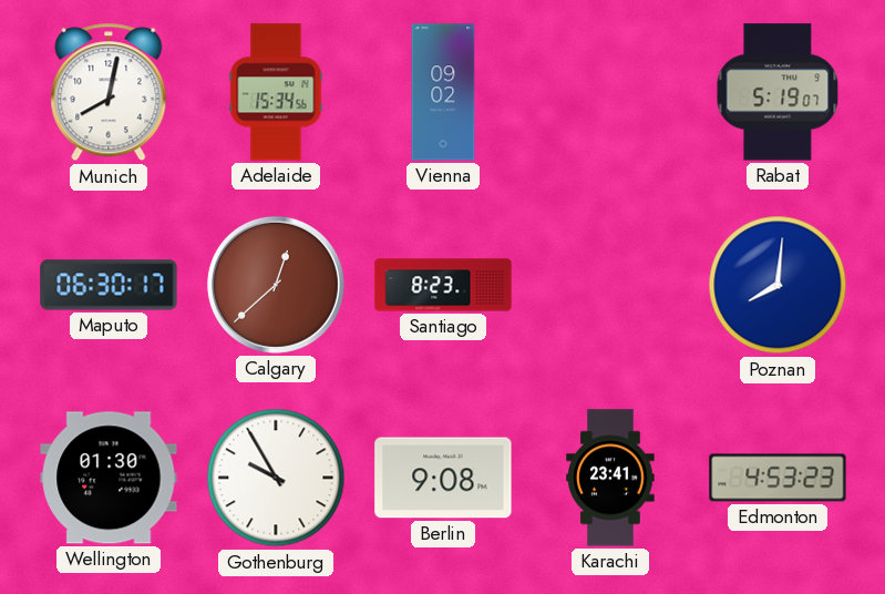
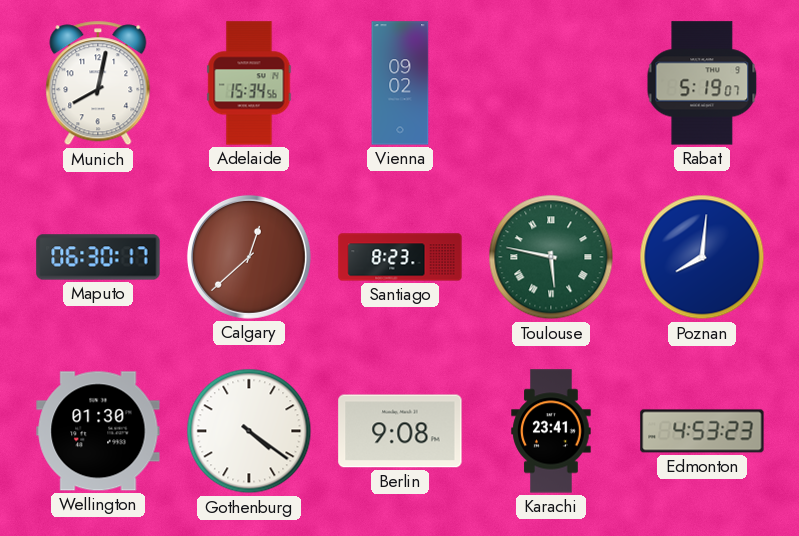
Toulouse: none -> 5:47
Gothenburg: 9:55 -> 4:21
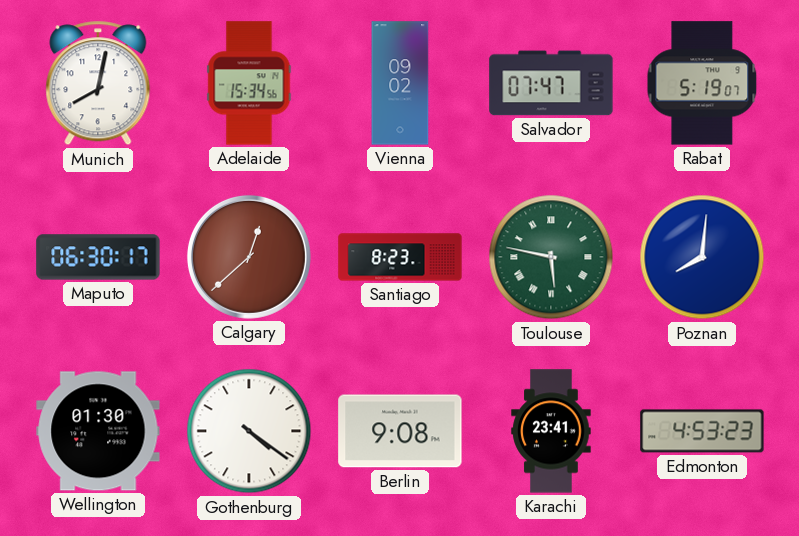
Salvador: none -> 07:47
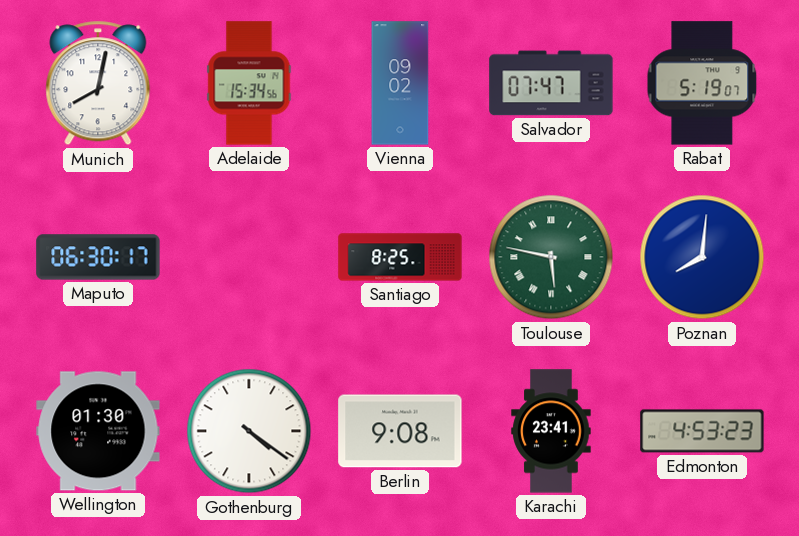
Calgary: 12:38 -> none
Santiago: 8:23 -> 8:25
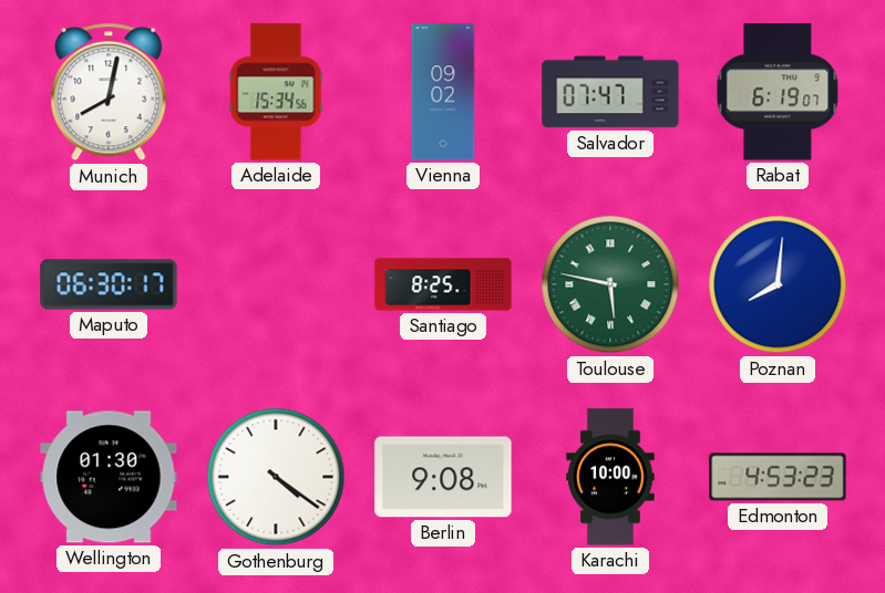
Rabat: 5:19 -> 6:19
Karachi: 23:41 -> 10:00
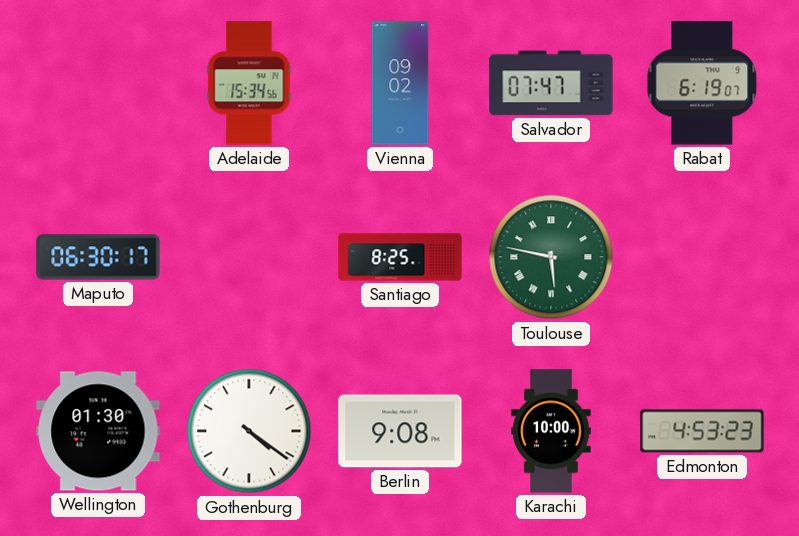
Munich: 8:02 -> none
Poznan: 8:01 -> none
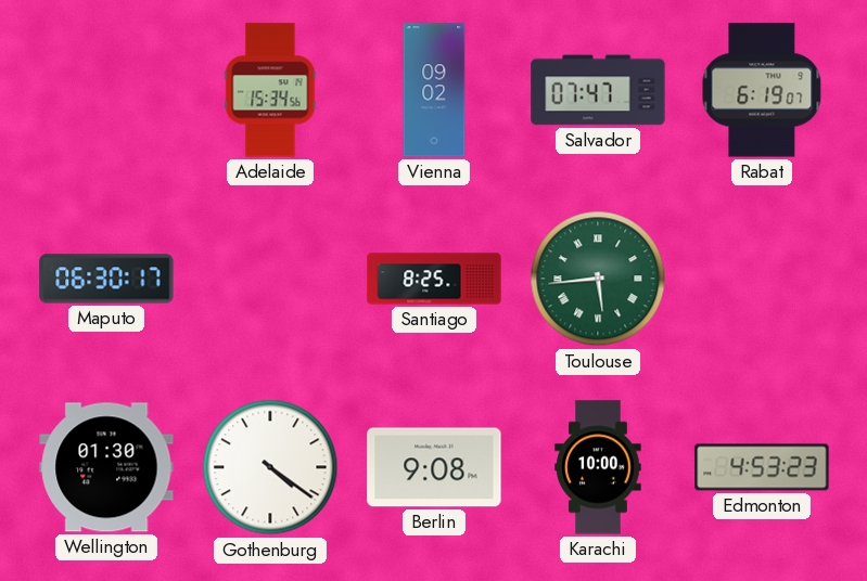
Toulouse: 5:47 -> 5:44
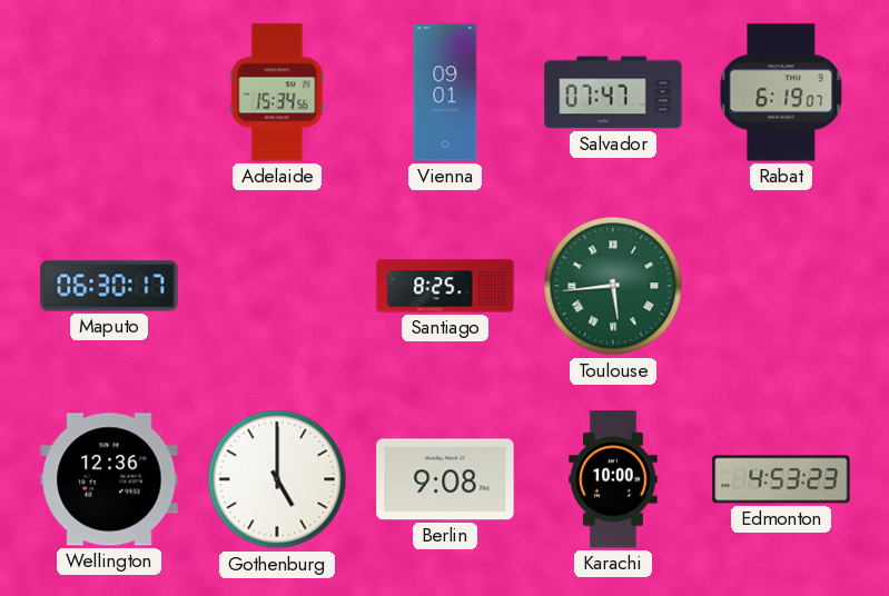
Vienna: 09:02 -> 09:01
Wellington: 01:30 -> 12:36
Gothenburg: 4:21 -> 5:00
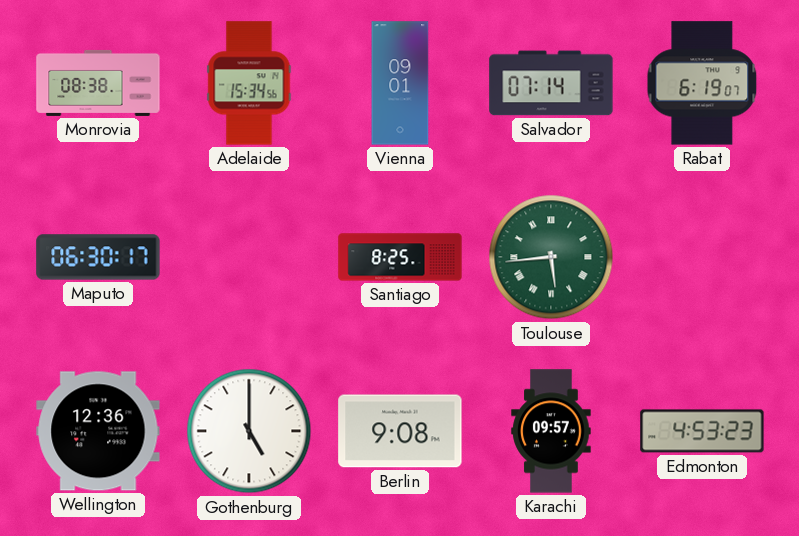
Monrovia: none -> 08:38
Salvador: 07:47 -> 07:14
Karachi: 10:00 -> 09:57
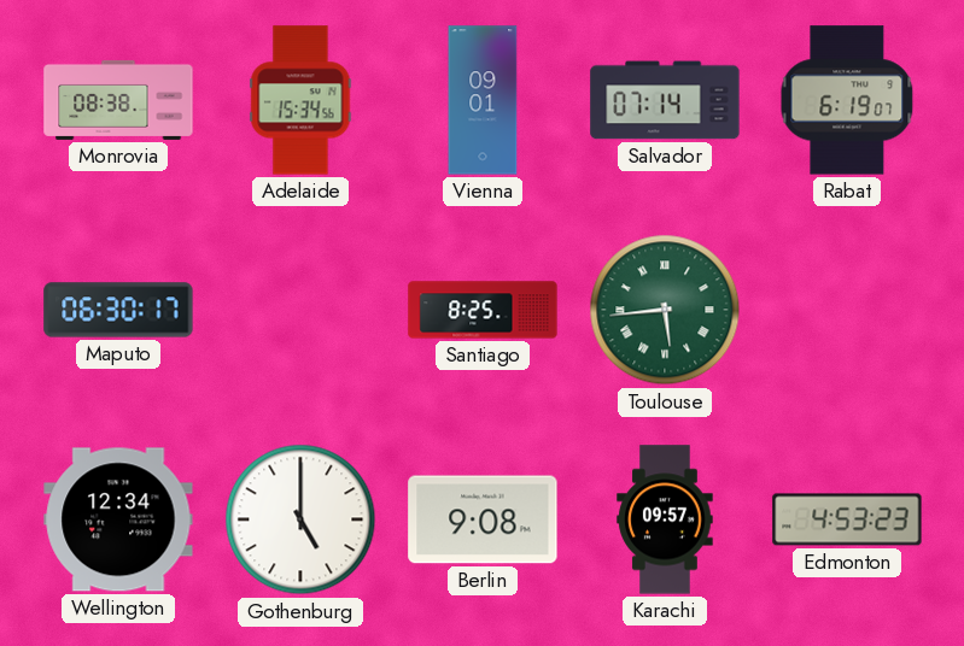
Wellington: 12:36 -> 12:34
